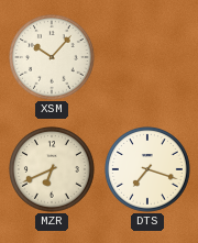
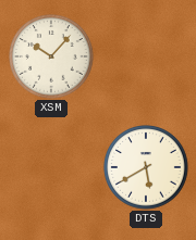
MZR: 6:41 -> none
DTS: 7:18 -> 5:40
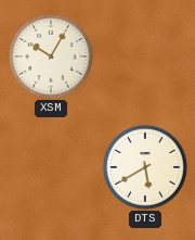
XSM: 10:07 -> 10:05
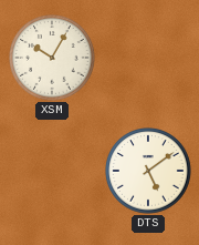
DTS: 5:40 -> 5:09
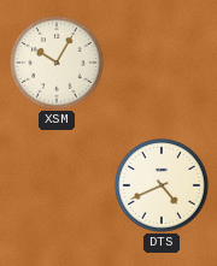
DTS: 5:09 -> 4:41
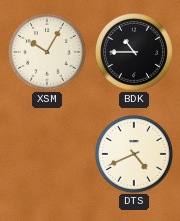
BDK: none -> 10:45
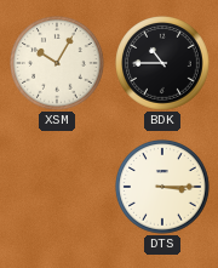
DTS: 4:41 -> 3:15
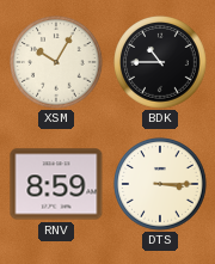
RNV: none -> 8:59
